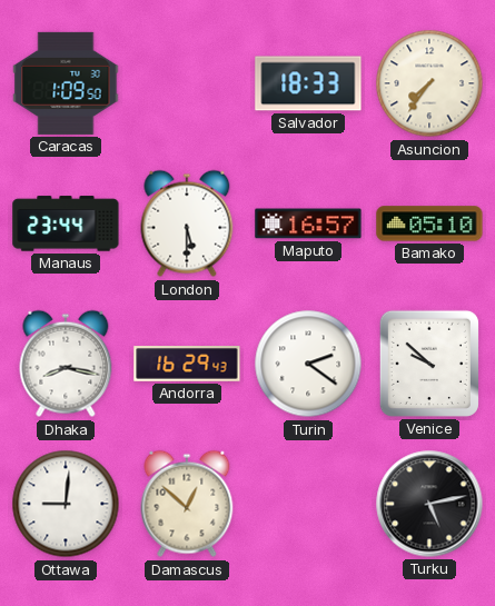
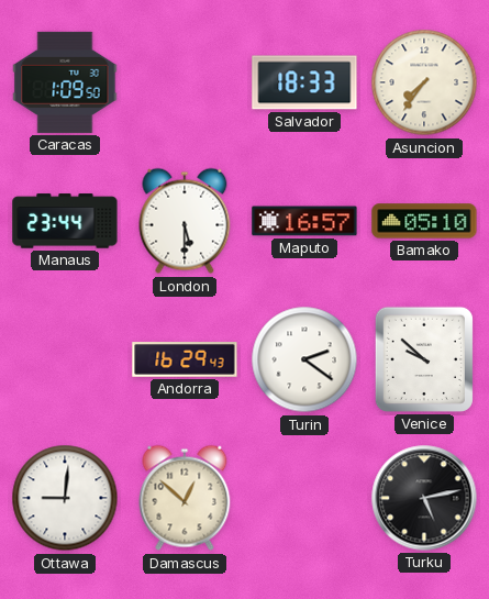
Dhaka: 8:17 -> none
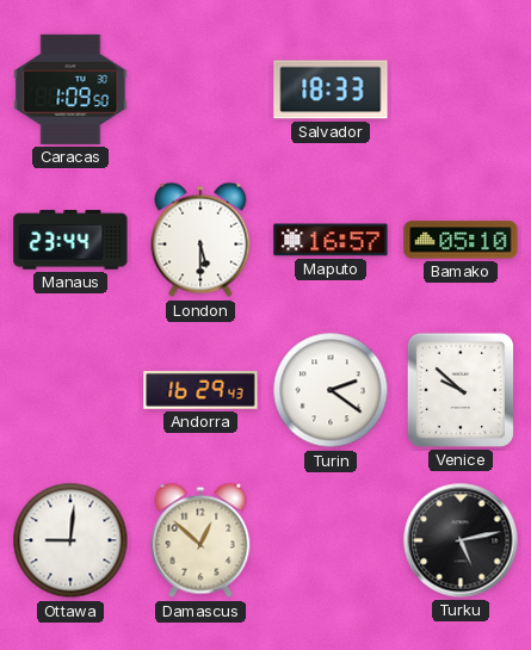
Asuncion: 7:36 -> none
